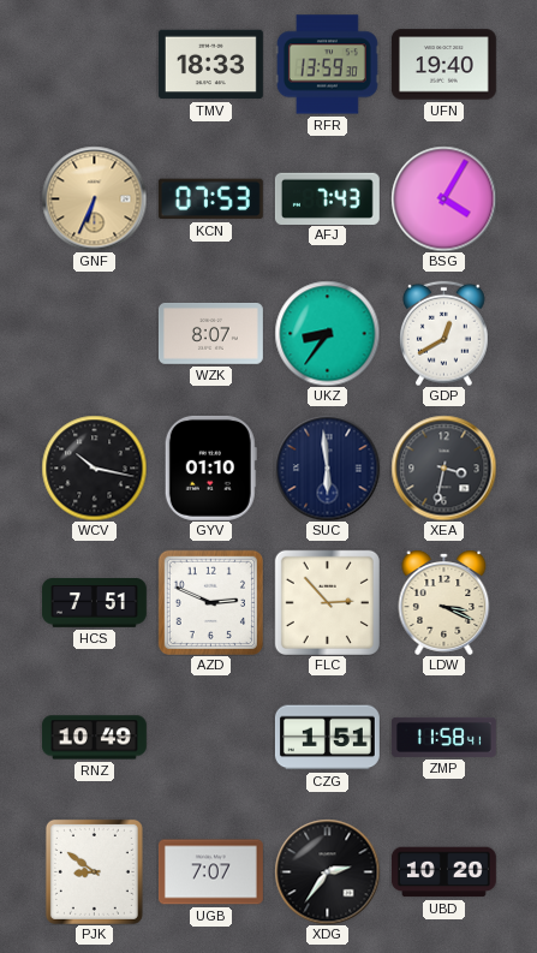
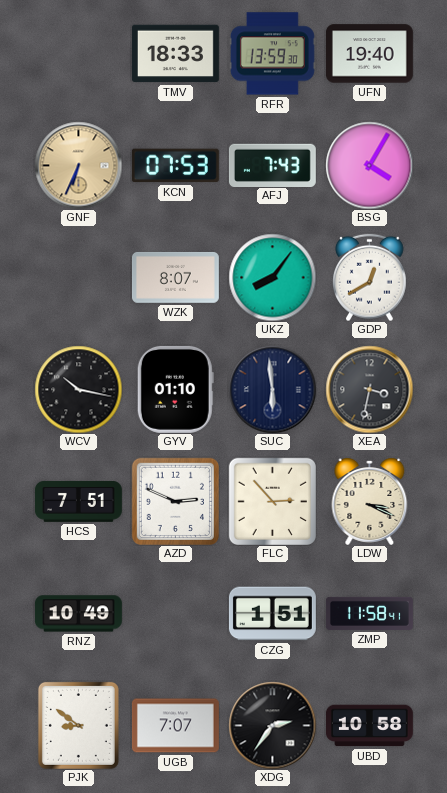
UKZ: 8:36 -> 8:06
UBD: 10:20 -> 10:58
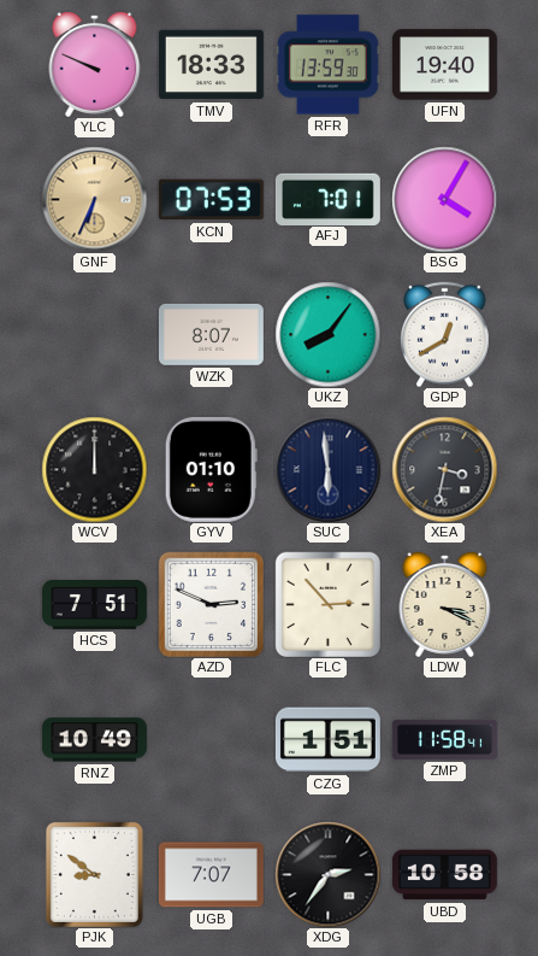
YLC: none -> 9:49
AFJ: 7:43 -> 7:01
WCV: 10:17 -> 12:00
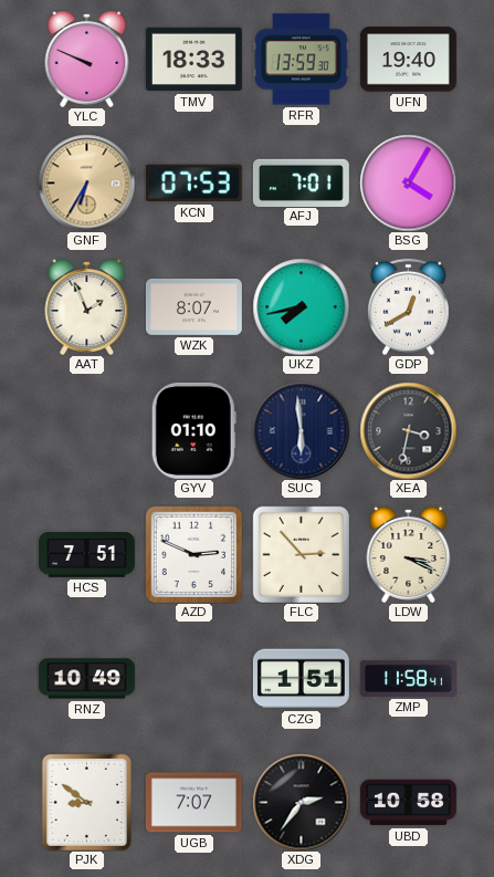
GNF: 6:34 -> 6:35
AAT: none -> 1:56
UKZ: 8:06 -> 7:43
WCV: 12:00 -> none
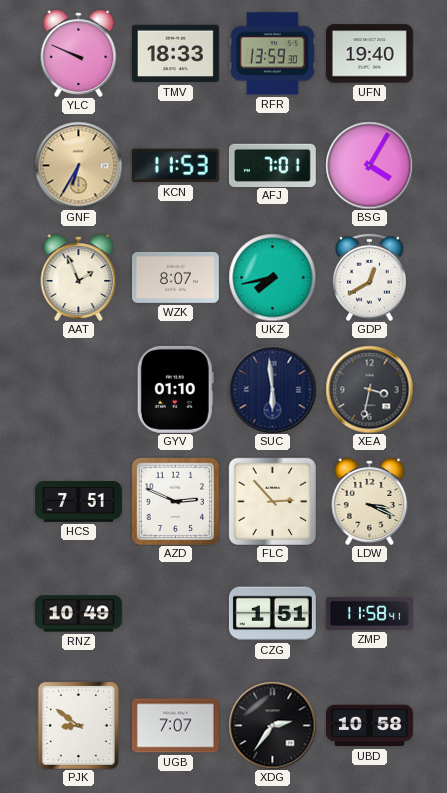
KCN: 07:53 -> 11:53
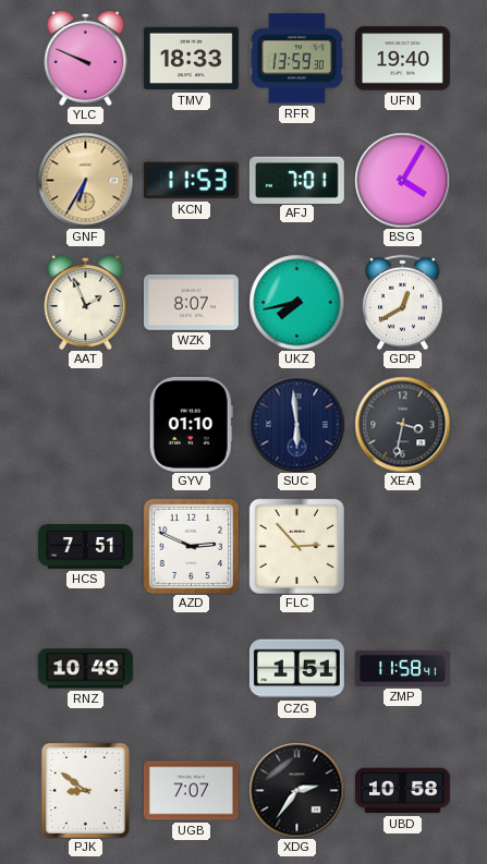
LDW: 3:19 -> none
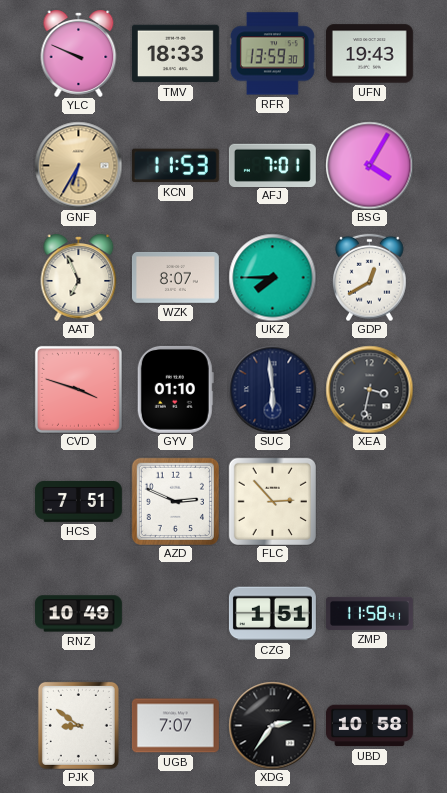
UFN: 19:40 -> 19:43
AAT: 1:56 -> 6:56
UKZ: 7:43 -> 7:45
CVD: none -> 3:48
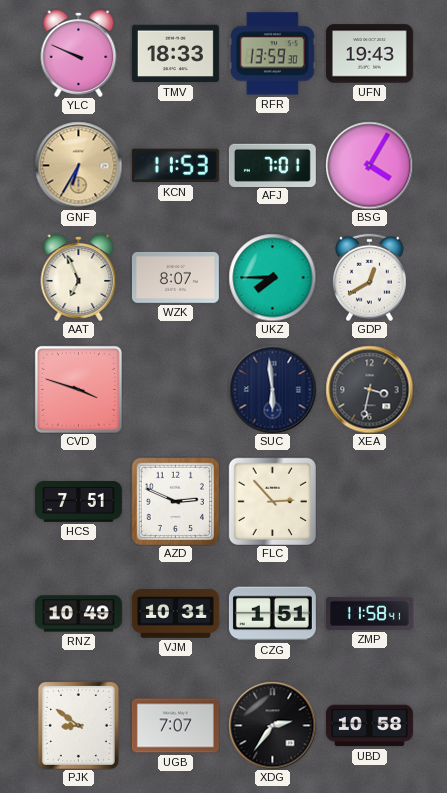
GYV: 01:10 -> none
VJM: none -> 10:31
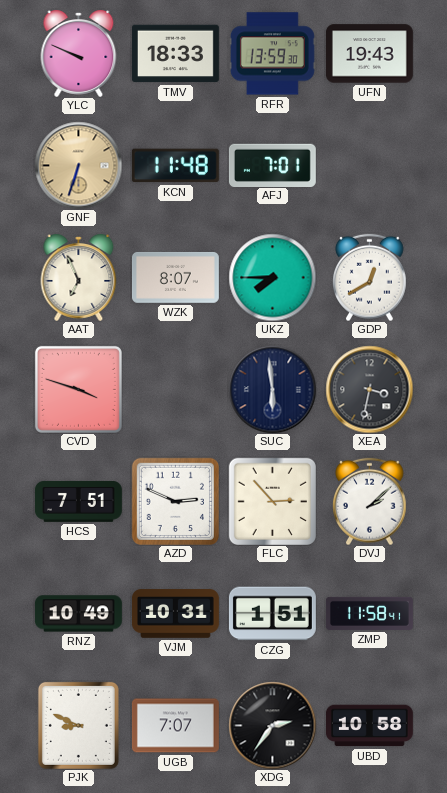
GNF: 6:35 -> 6:33
KCN: 11:53 -> 11:48
BSG: 4:05 -> none
DVJ: none -> 2:08
PJK: 8:51 -> 8:49
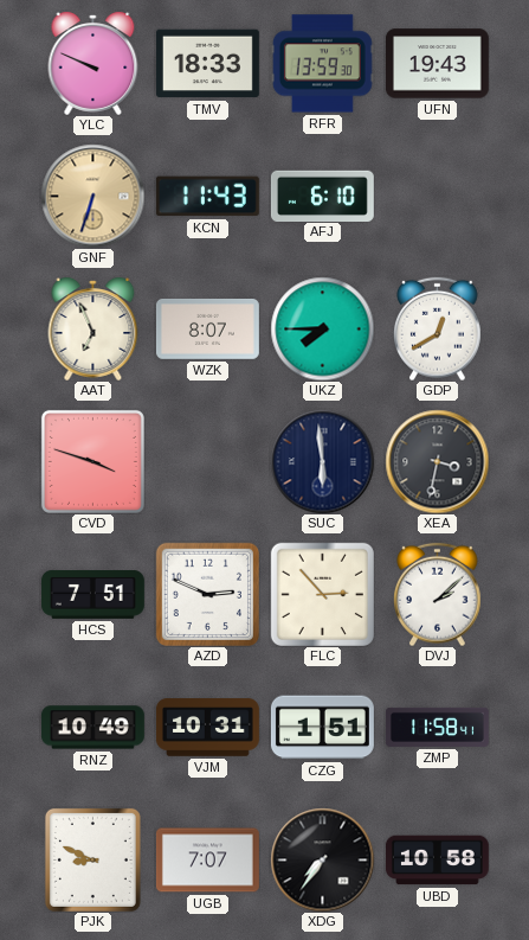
KCN: 11:48 -> 11:43
AFJ: 7:01 -> 6:10
XDG: 2:36 -> 7:36
